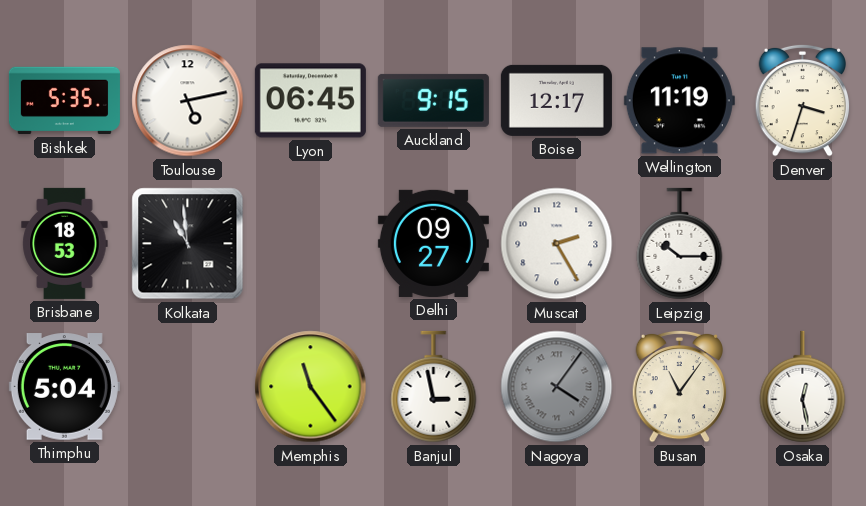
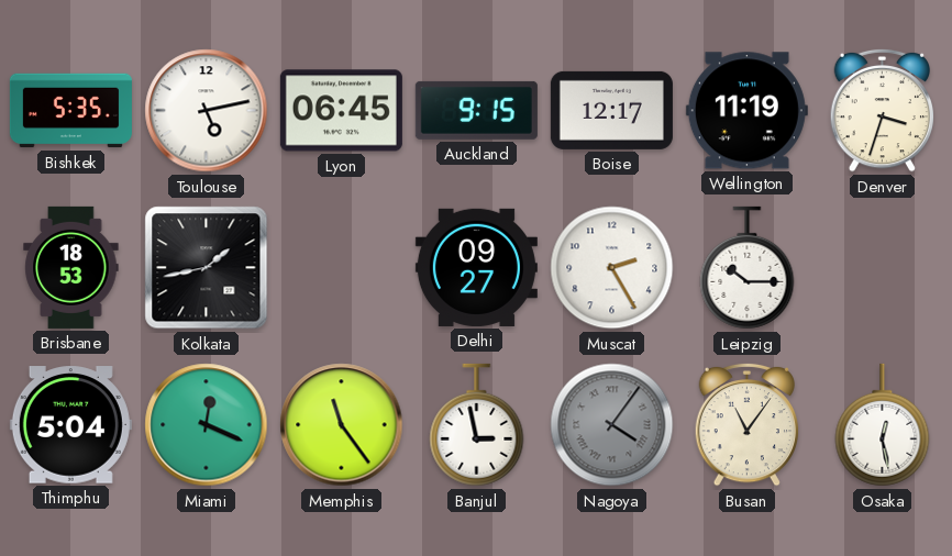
Kolkata: 10:59 -> 1:43
Miami: none -> 12:19
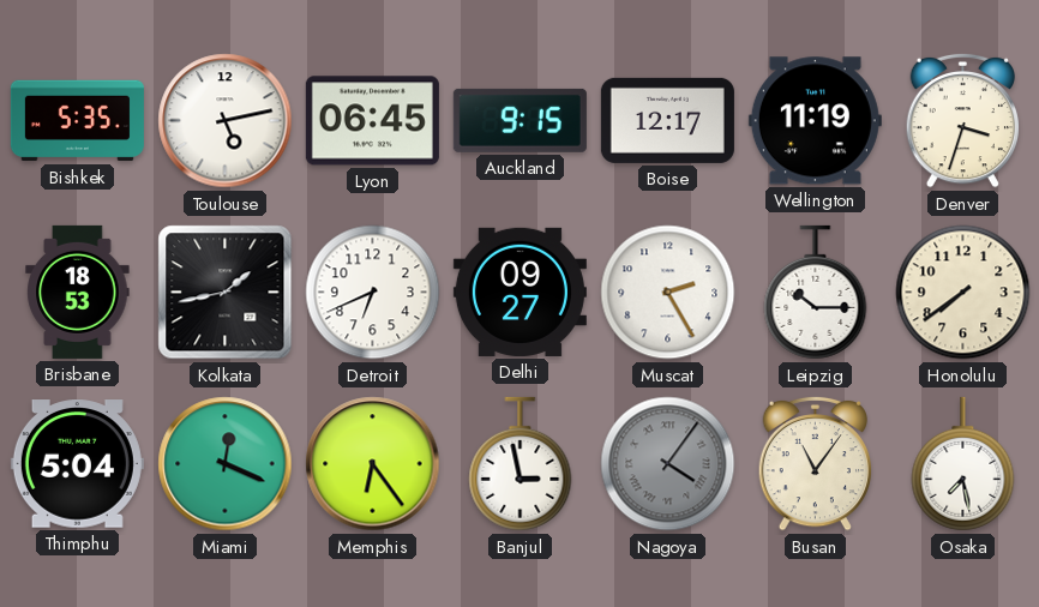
Detroit: none -> 6:41
Honolulu: none -> 7:39
Memphis: 11:24 -> 6:24
Osaka: 12:28 -> 7:28
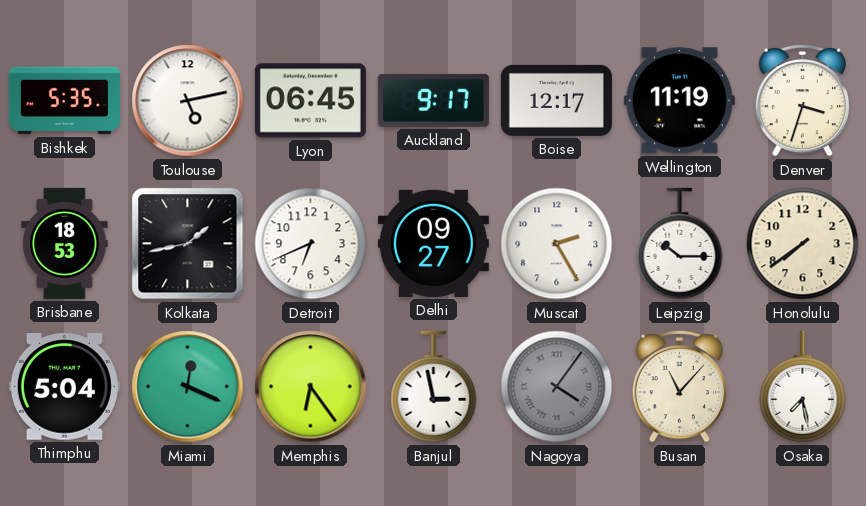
Auckland: 9:15 -> 9:17
Busan: 11:06 -> 11:07
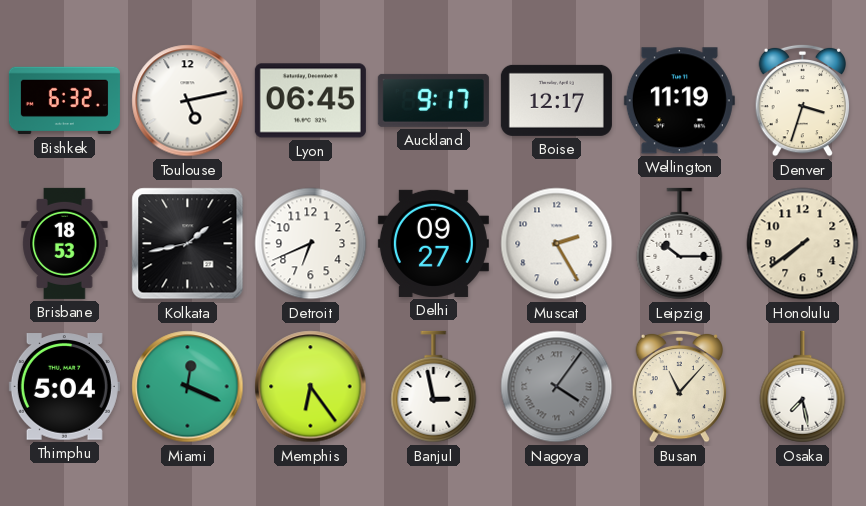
Bishkek: 5:35 -> 6:32
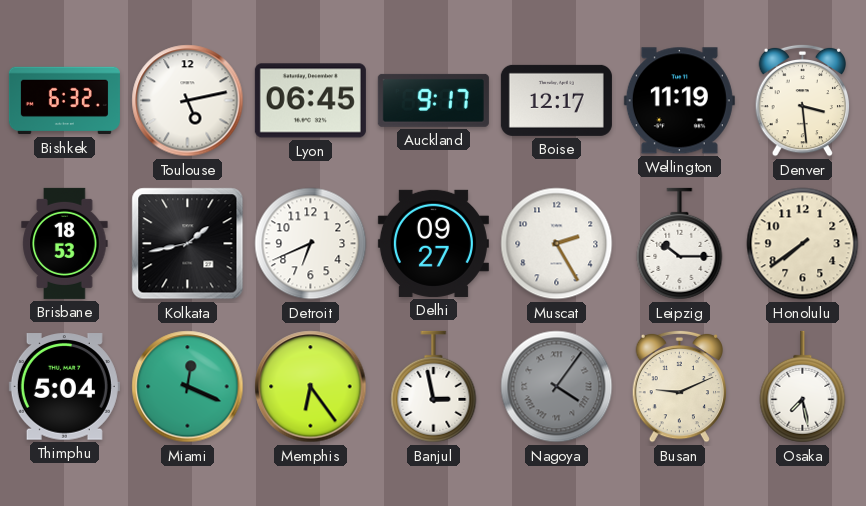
Denver: 3:33 -> 3:29
Busan: 11:07 -> 9:11
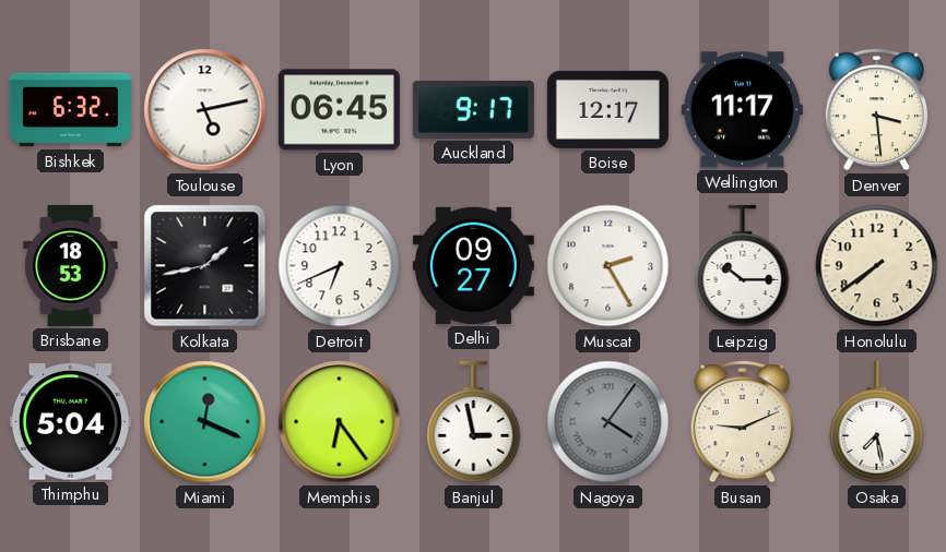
Wellington: 11:19 -> 11:17
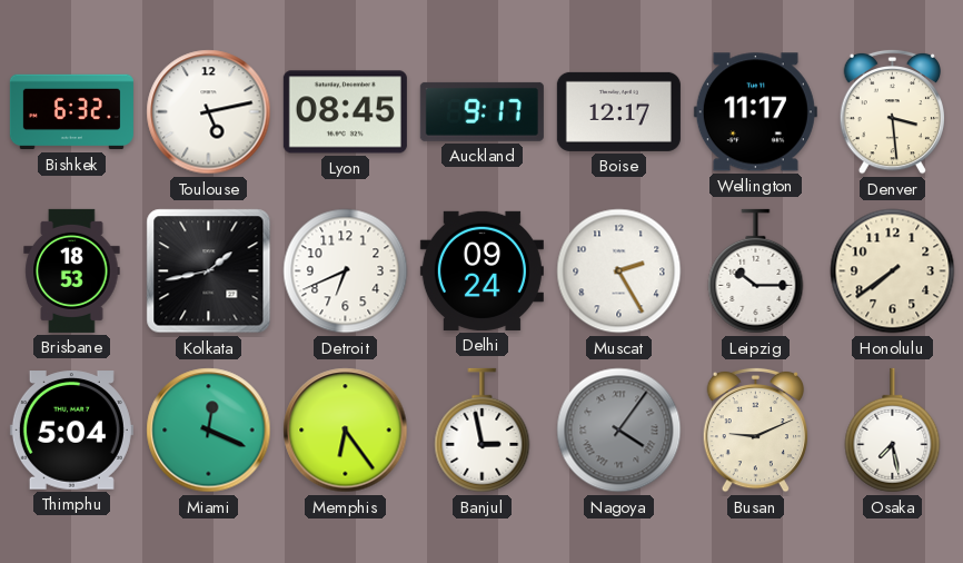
Lyon: 06:45 -> 08:45
Delhi: 09:27 -> 09:24
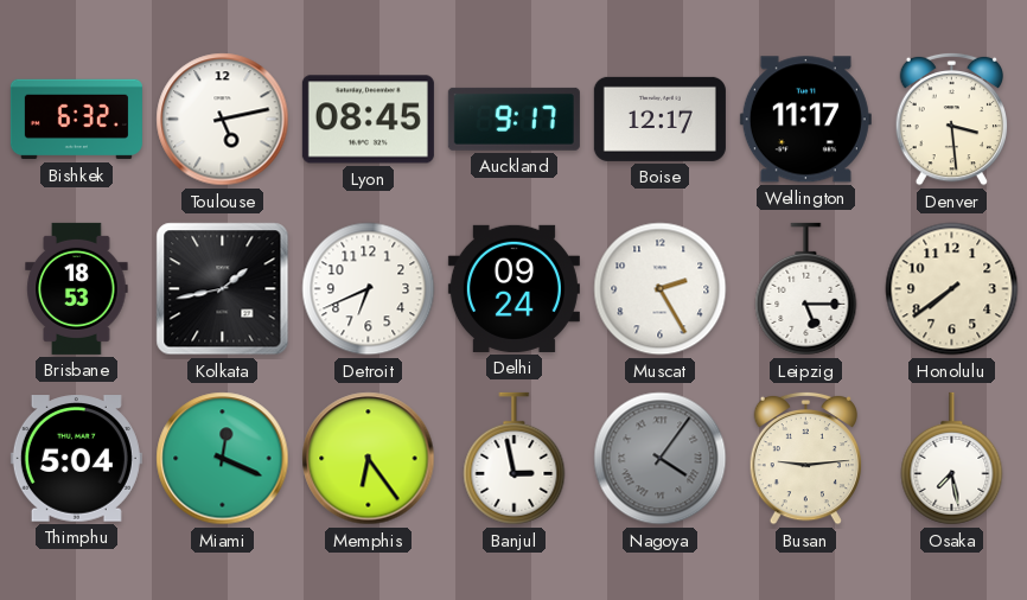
Leipzig: 10:15 -> 5:15
Busan: 9:11 -> 9:14
